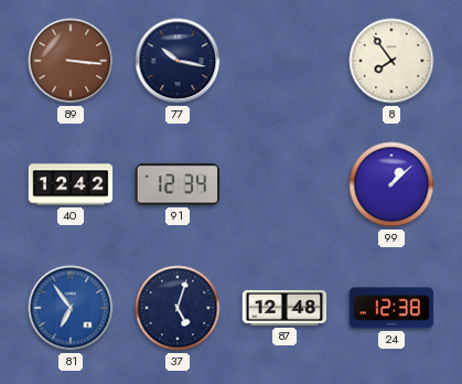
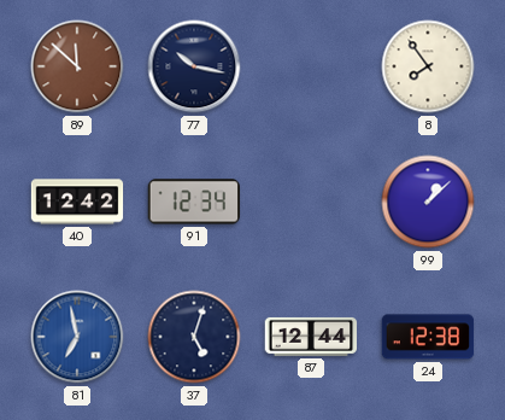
89: 3:16 -> 11:52
81: 6:54 -> 6:58
87: 12:48 -> 12:44
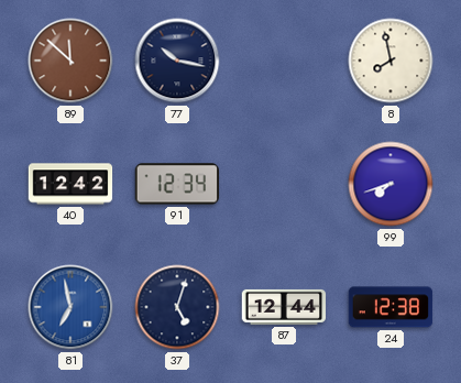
8: 7:54 -> 7:58
99: 1:08 -> 7:42
